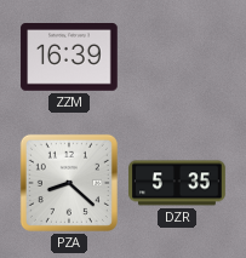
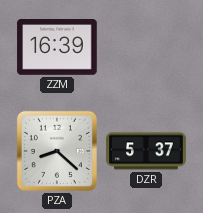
DZR: 5:35 -> 5:37
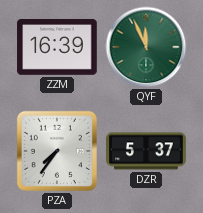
QYF: none -> 11:56
PZA: 8:22 -> 7:36
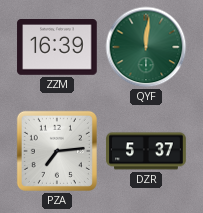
QYF: 11:56 -> 12:01
PZA: 7:36 -> 7:14
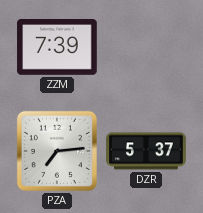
ZZM: 16:39 -> 7:39
QYF: 12:01 -> none
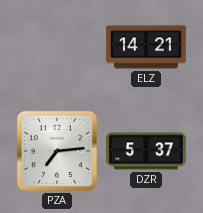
ZZM: 7:39 -> none
ELZ: none -> 14:21
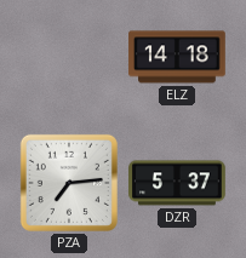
ELZ: 14:21 -> 14:18
